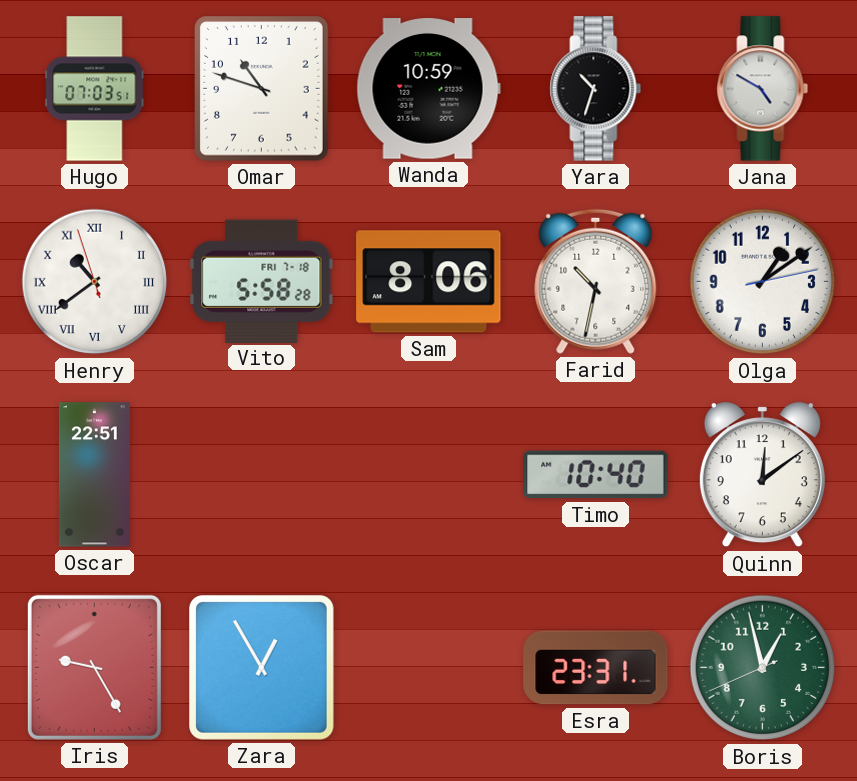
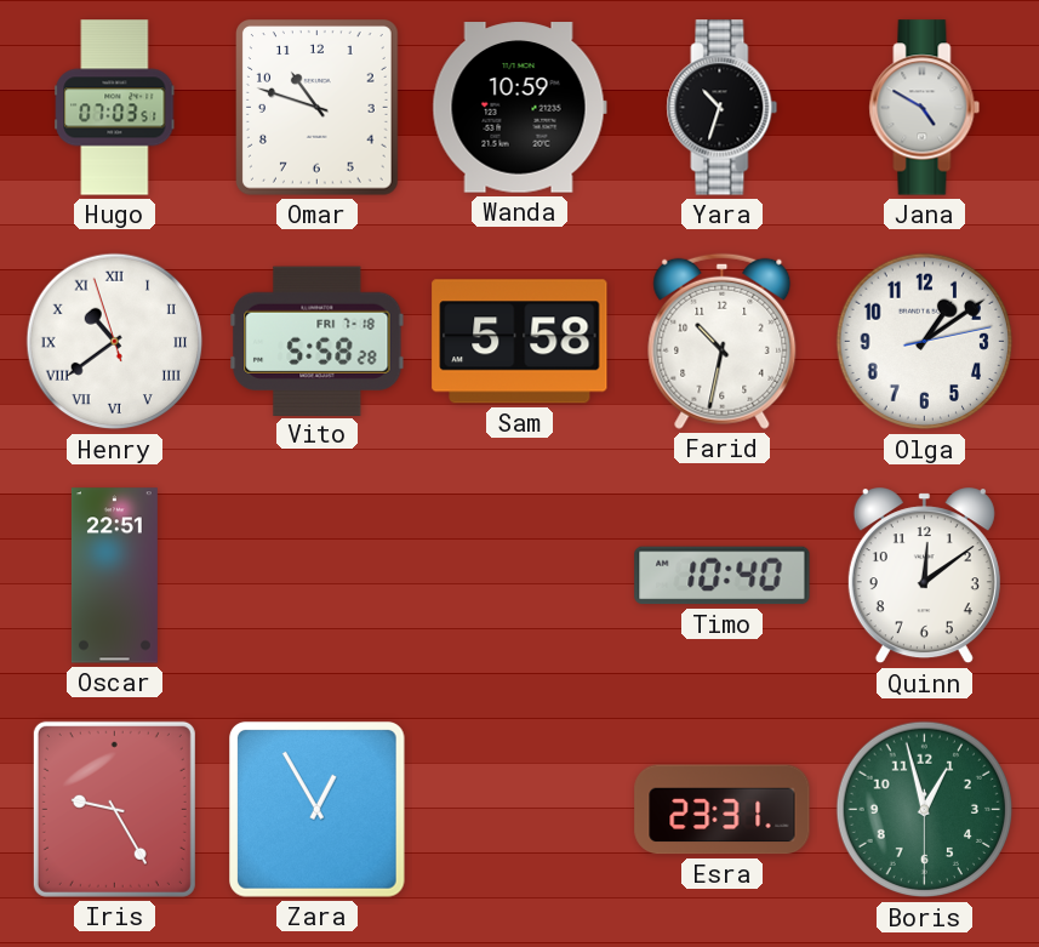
Sam: 8:06 -> 5:58
Boris: 12:57:41 -> 12:57:30
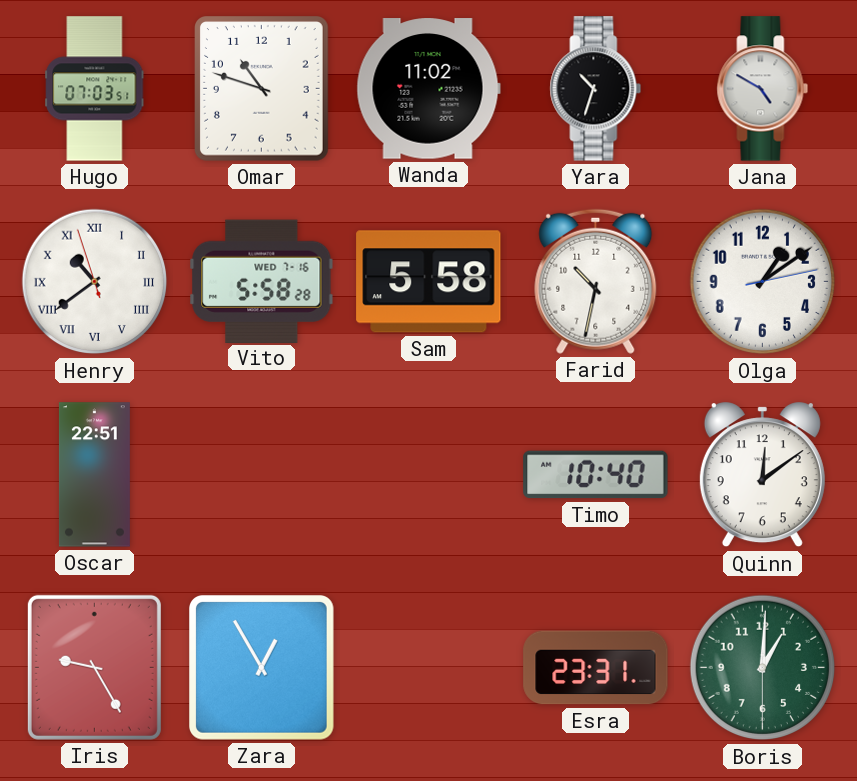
Wanda: 10:59 -> 11:02
Vito date: FRI 7-18 -> WED 7-16
Boris: 12:57 -> 1:00
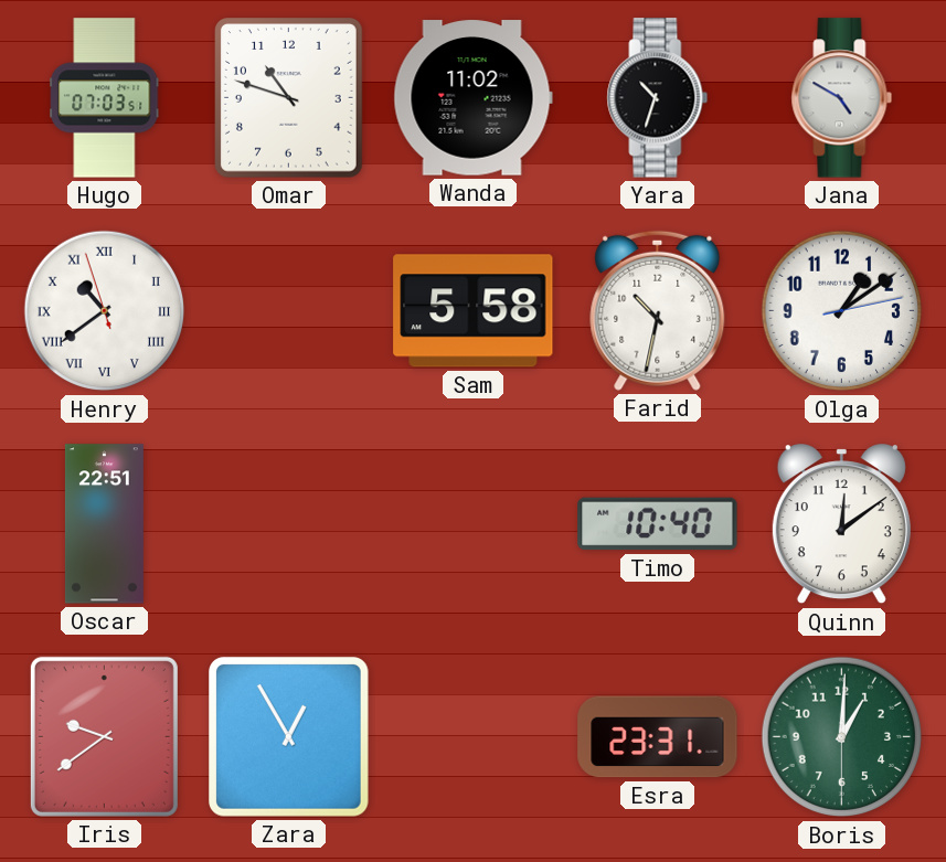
Vito: 5:58 -> none
Iris: 9:25 -> 9:39
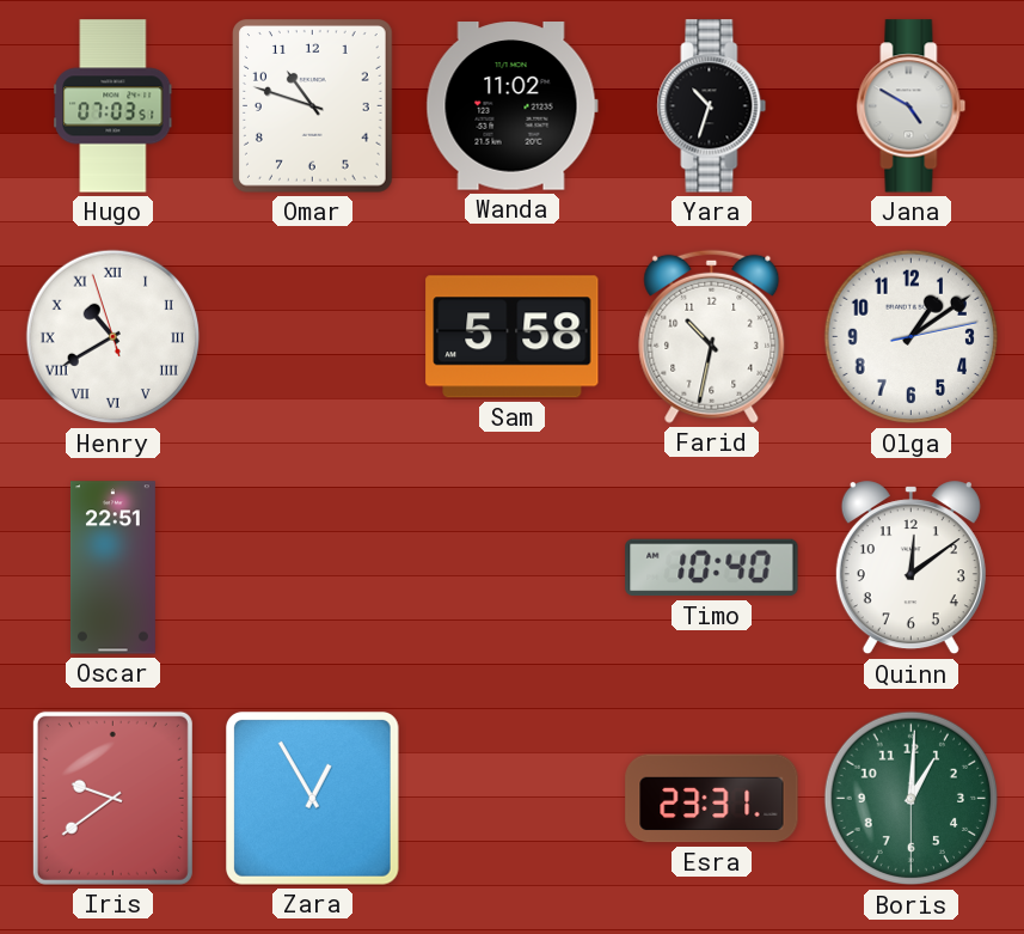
Henry: 10:38 -> 10:39
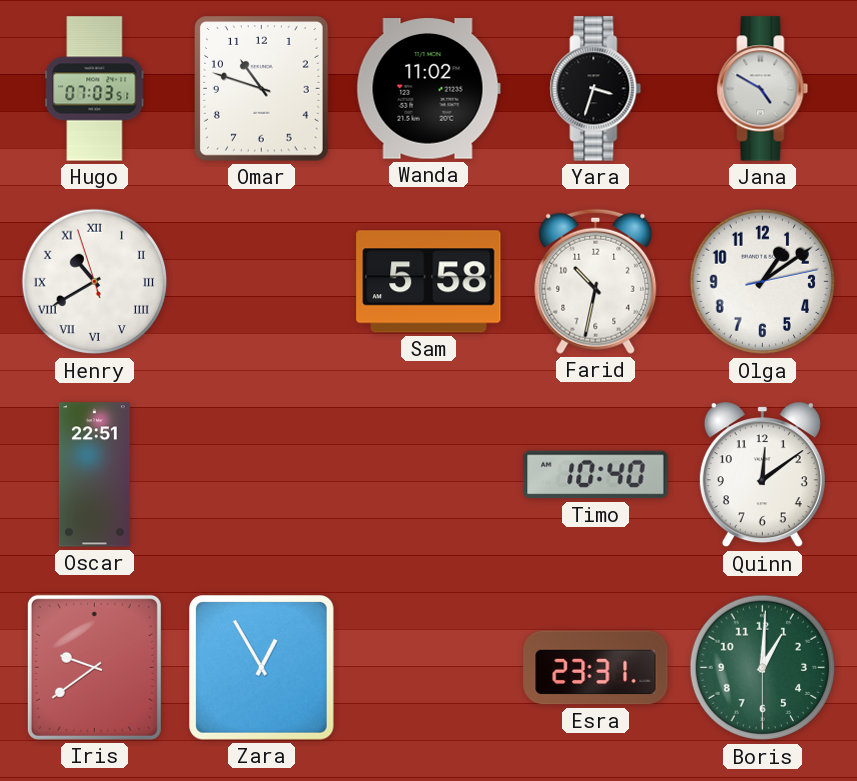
Yara: 10:33 -> 3:33
